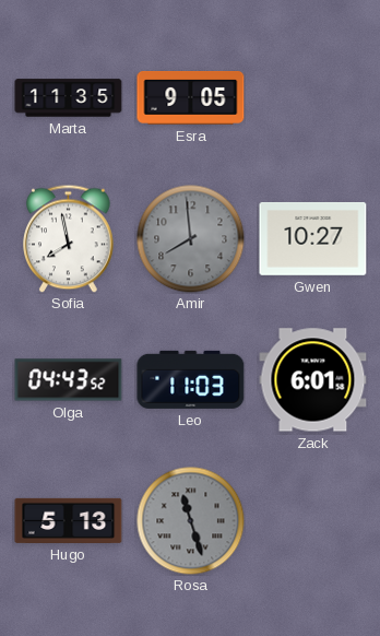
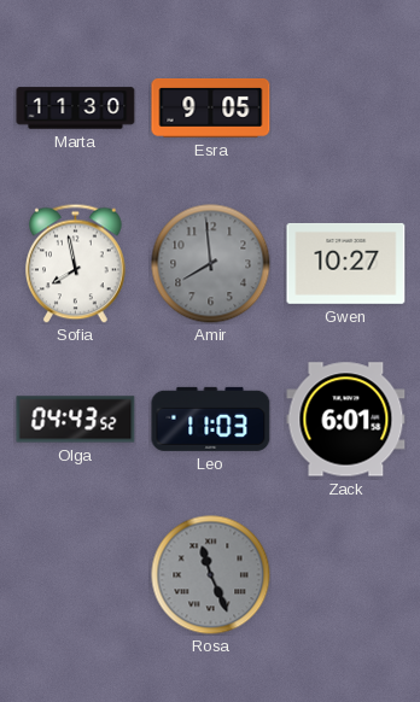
Marta: 11:35 -> 11:30
Hugo: 5:13 -> none
Rosa: 11:27 -> 11:26
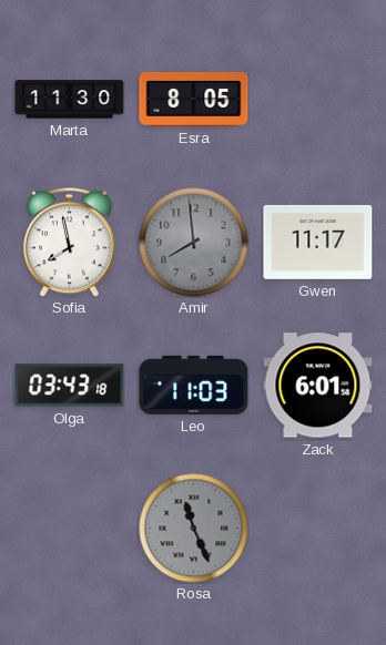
Esra: 9:05 -> 8:05
Gwen: 10:27 -> 11:17
Olga: 04:43 -> 03:43
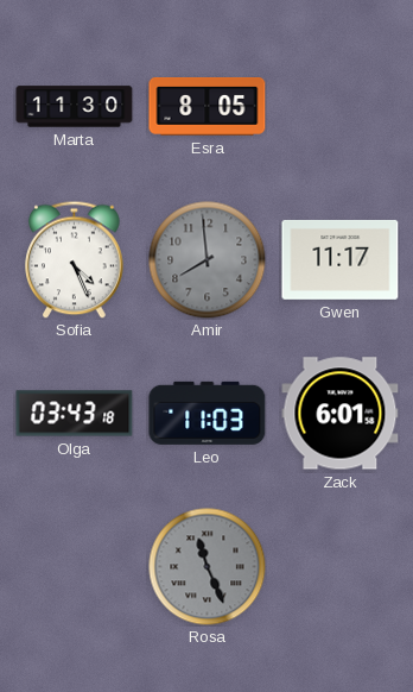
Sofia: 7:58 -> 4:26
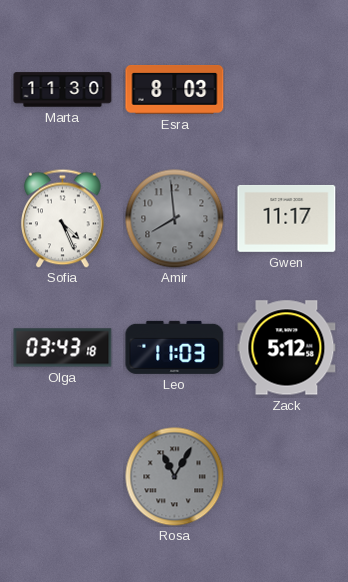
Esra: 8:05 -> 8:03
Zack: 6:01 -> 5:12
Rosa: 11:26 -> 11:05
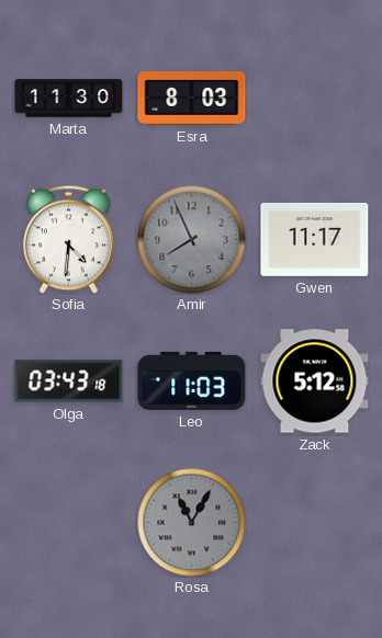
Sofia: 4:26 -> 4:31
Amir: 7:59 -> 7:56
